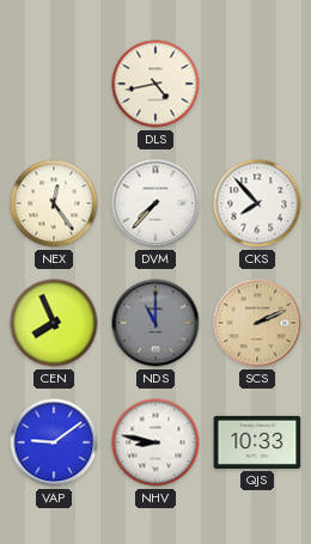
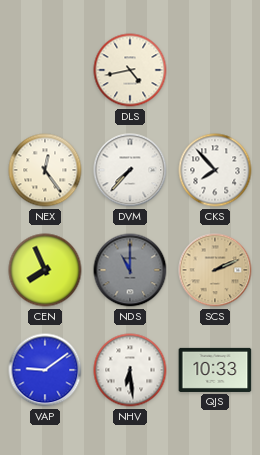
NHV: 8:47 -> 6:29
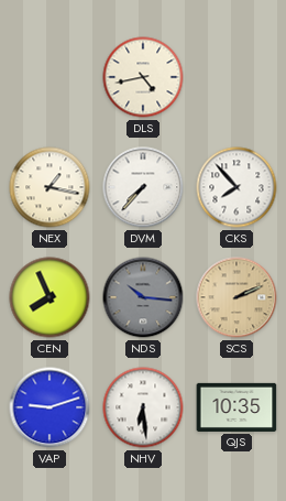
NEX: 12:24 -> 1:17
NDS: 11:00 -> 10:16
VAP: 9:09 -> 9:12
QJS: 10:33 -> 10:35
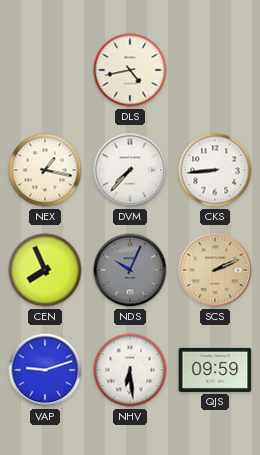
CKS: 7:53 -> 8:44
NDS: 10:16 -> 10:04
QJS: 10:35 -> 09:59
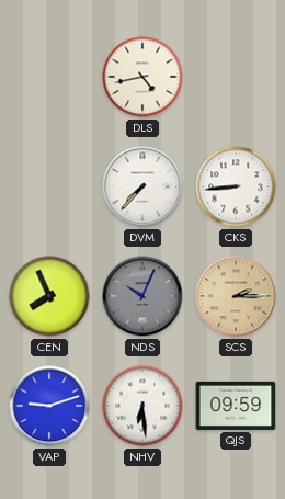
NEX: 1:17 -> none
SCS: 2:11 -> 2:15
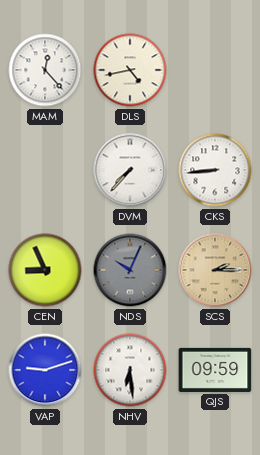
MAM: none -> 12:23
CEN: 7:56 -> 8:56
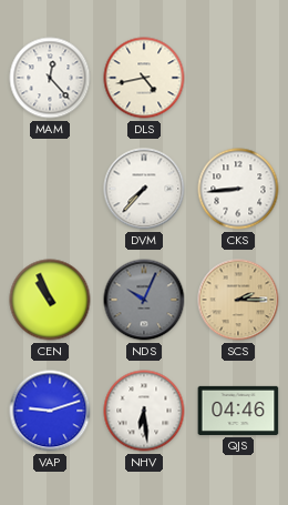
CEN: 8:56 -> 10:56
QJS: 09:59 -> 04:46
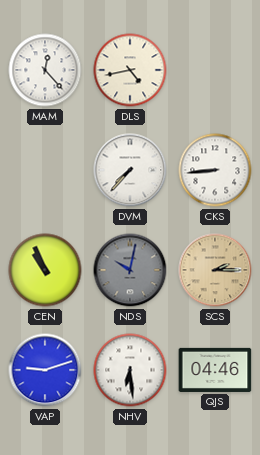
NDS: 10:04 -> 10:02
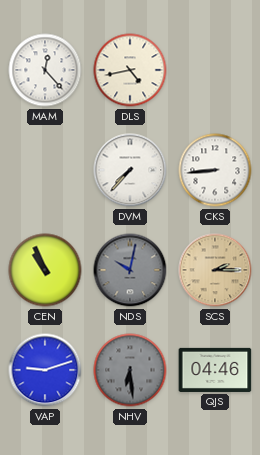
NHV dial: white -> grey
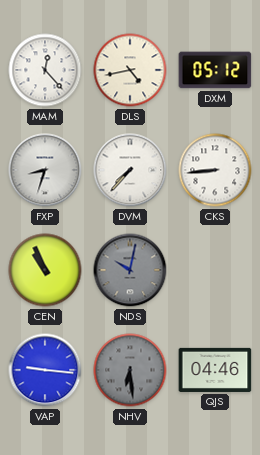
DXM: none -> 05:12
FXP: none -> 8:33
SCS: 2:15 -> none
VAP: 9:12 -> 9:16
